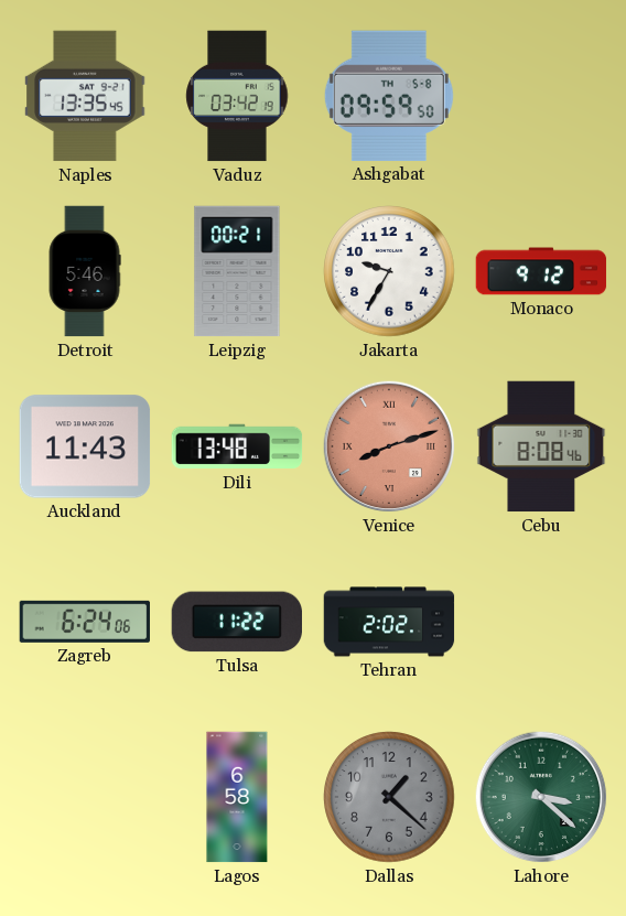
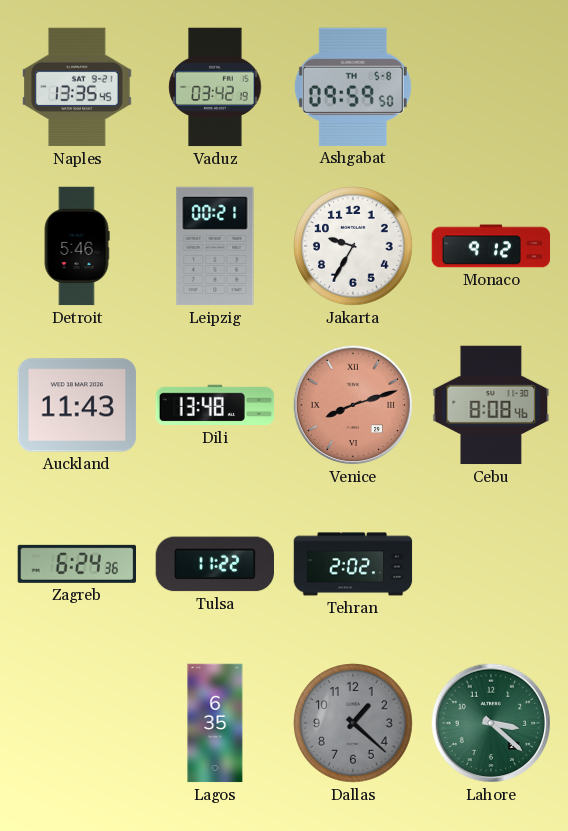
Zagreb: 6:24:06 -> 6:24:36
Lagos: 6:58 -> 6:35
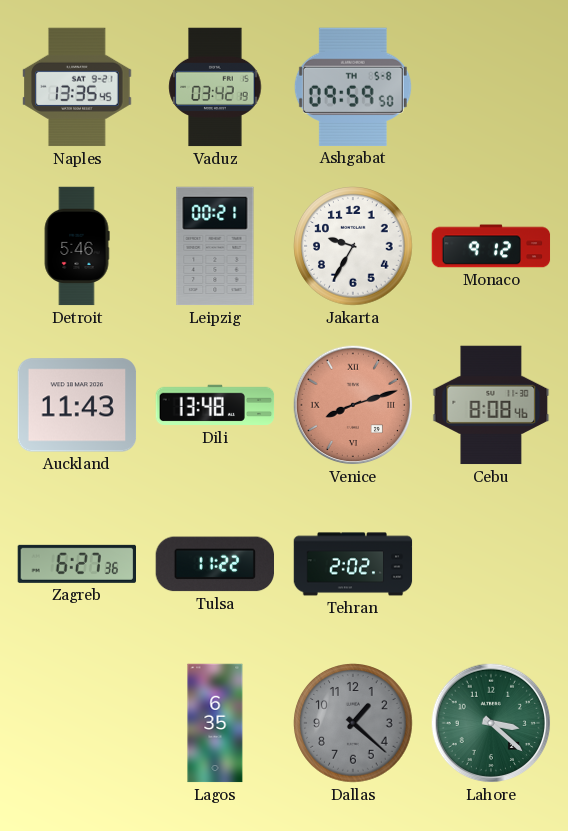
Zagreb: 6:24 -> 6:27
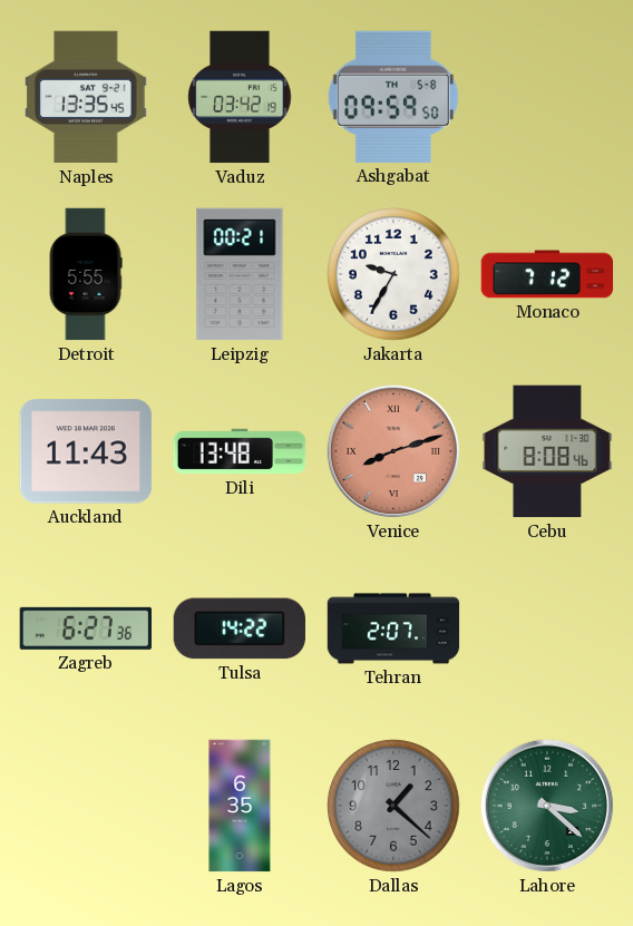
Detroit: 5:46 -> 5:55
Monaco: 9:12 -> 7:12
Tulsa: 11:22 -> 14:22
Tehran: 2:02 -> 2:07
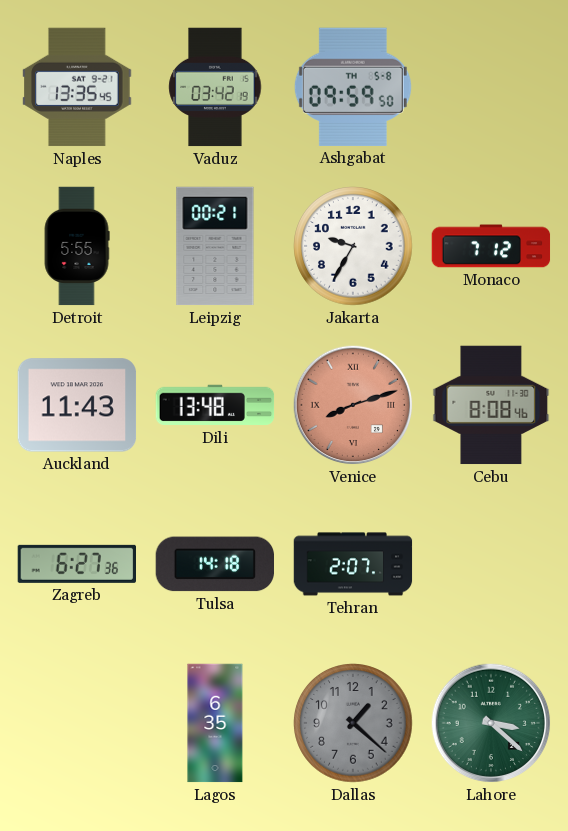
Tulsa: 14:22 -> 14:18
